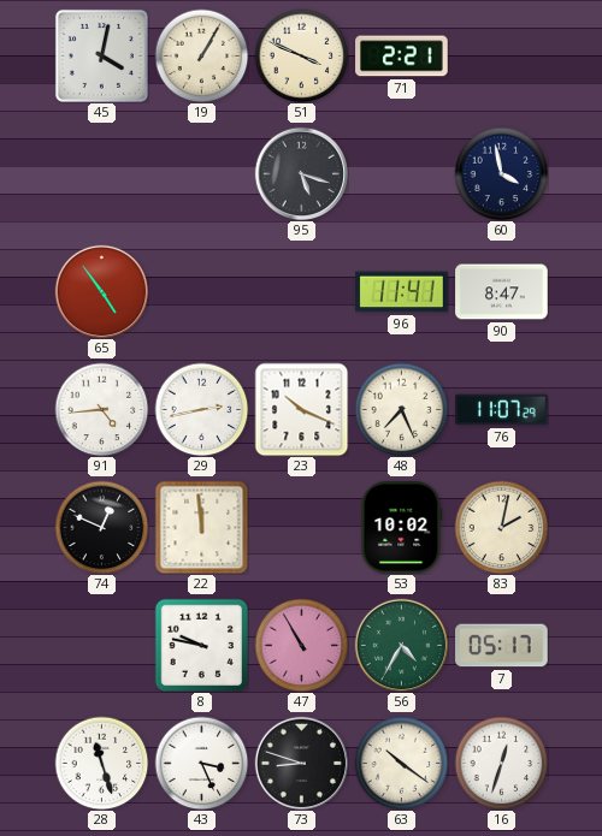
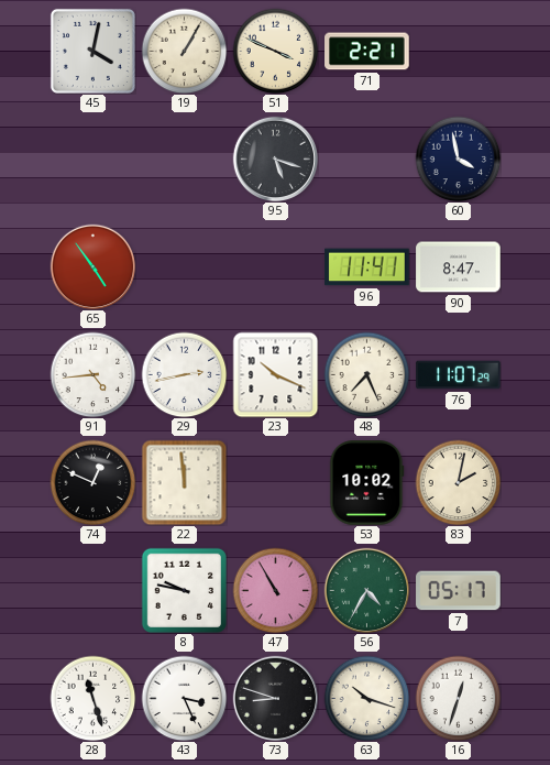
63: 10:21 -> 10:18
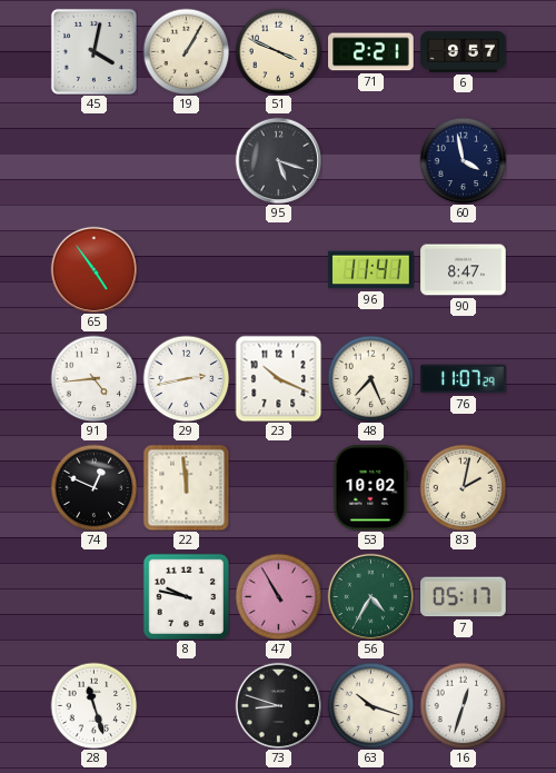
6: none -> 9:57
43: 3:26 -> none
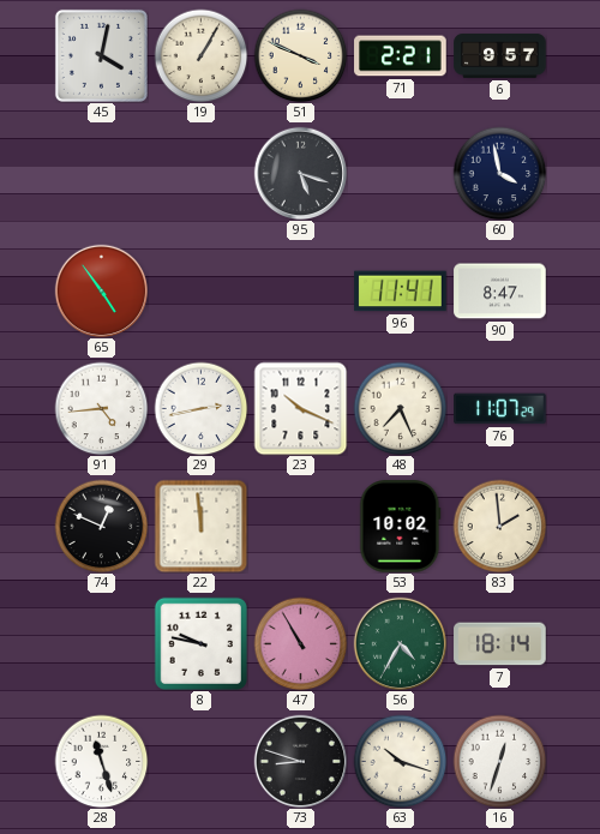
83: 2:02 -> 1:59
7: 05:17 -> 18:14
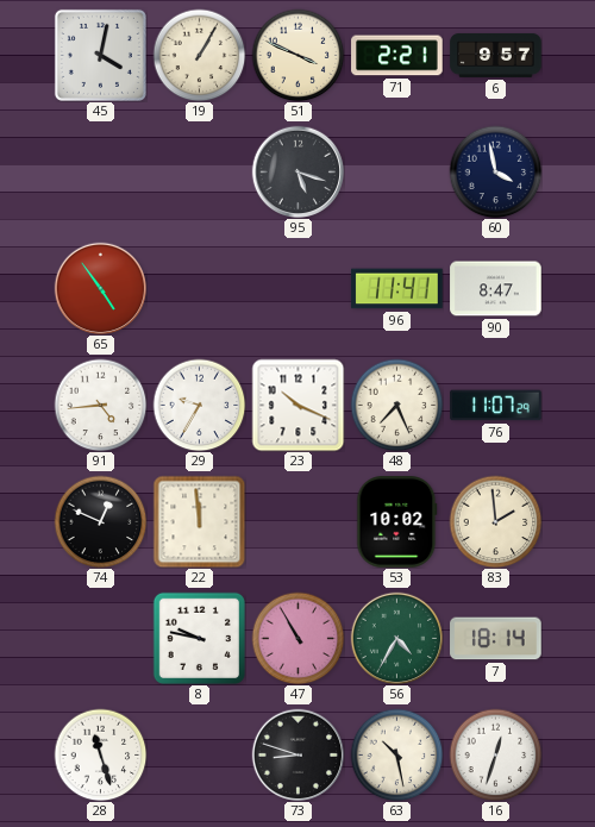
29: 2:43 -> 9:35
63: 10:18 -> 10:28
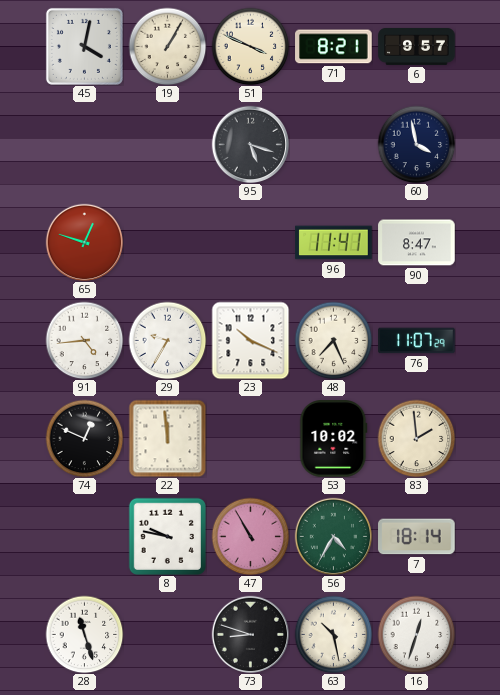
71: 2:21 -> 8:21
65: 4:54 -> 12:48
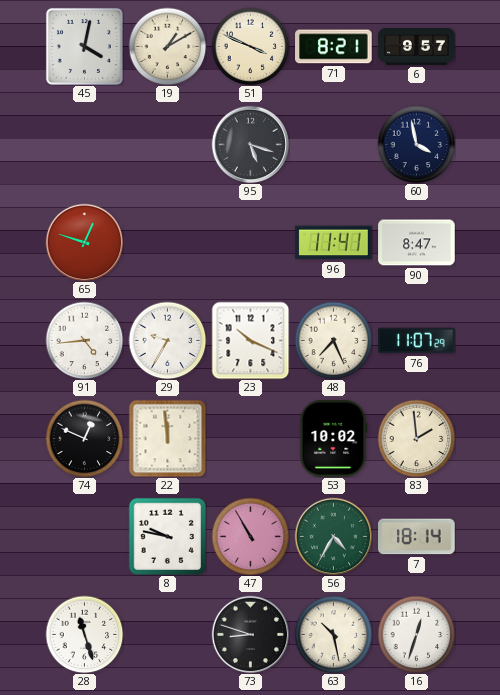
19: 1:05 -> 1:10
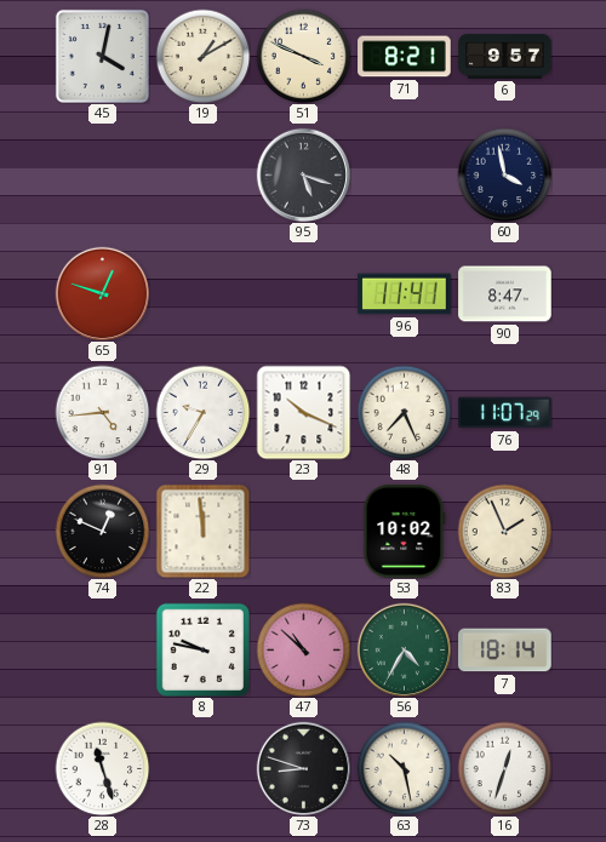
83: 1:59 -> 1:56
47: 10:55 -> 10:52
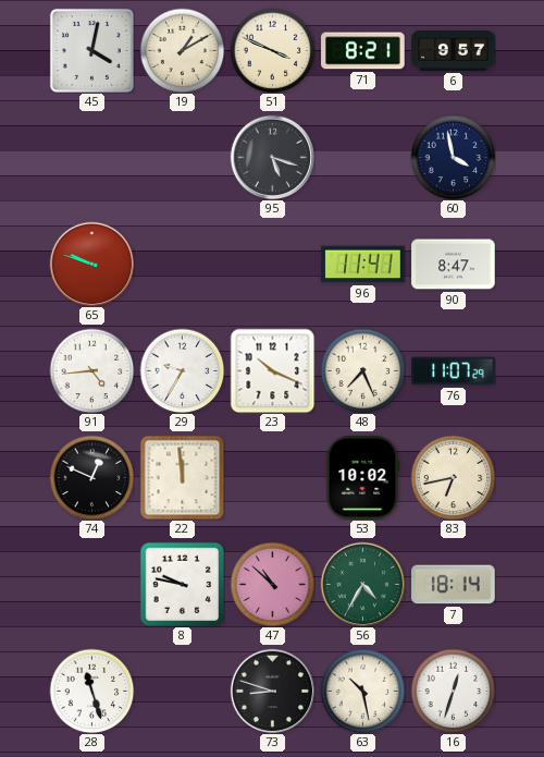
65: 12:48 -> 9:48
83: 1:56 -> 6:43
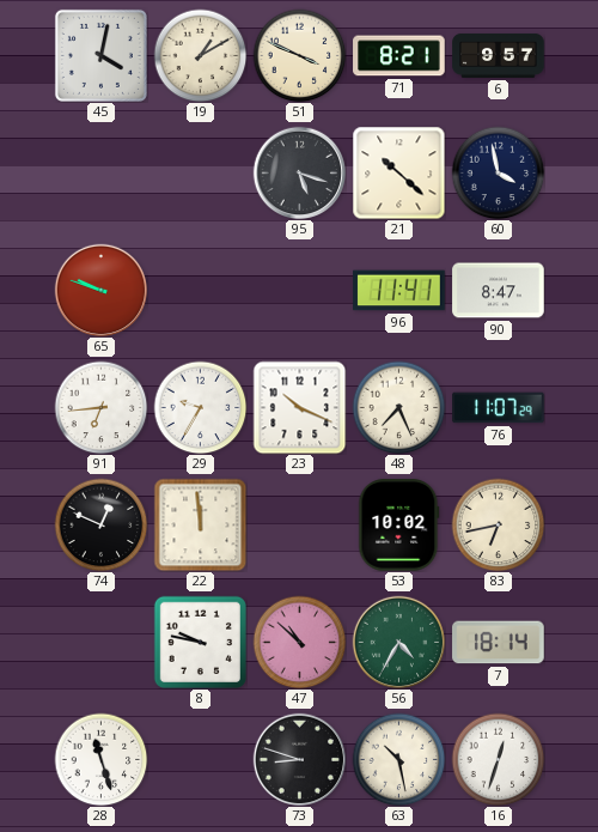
21: none -> 10:22
91: 4:44 -> 6:44
